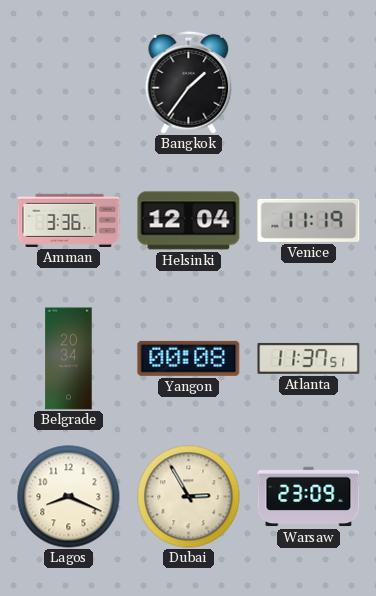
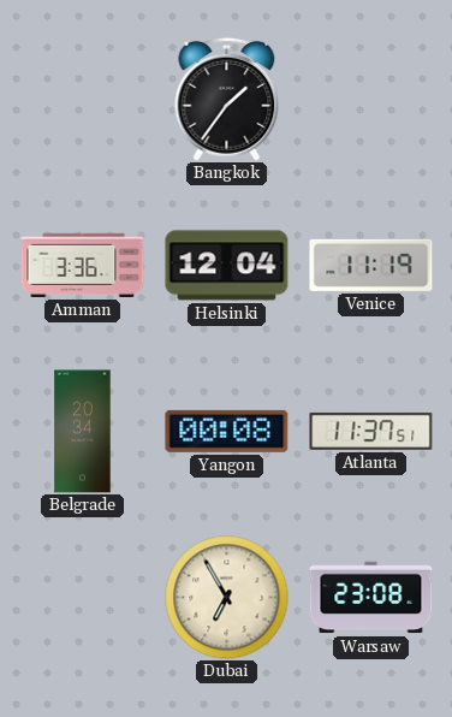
Lagos: 8:19 -> none
Dubai: 2:55 -> 6:55
Warsaw: 23:09 -> 23:08
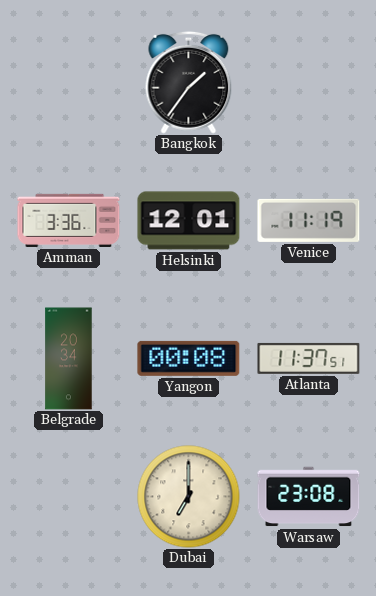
Helsinki: 12:04 -> 12:01
Dubai: 6:55 -> 7:00
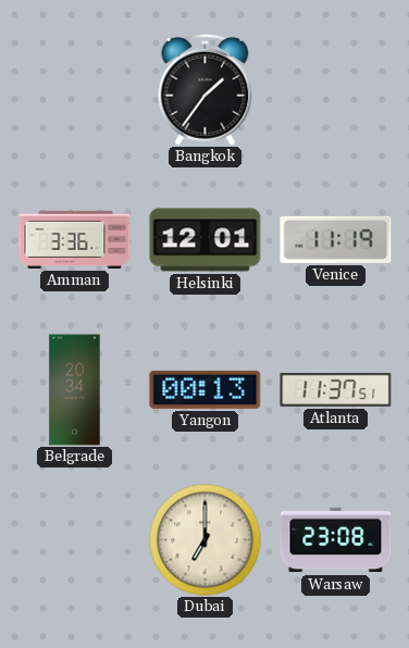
Yangon: 00:08 -> 00:13
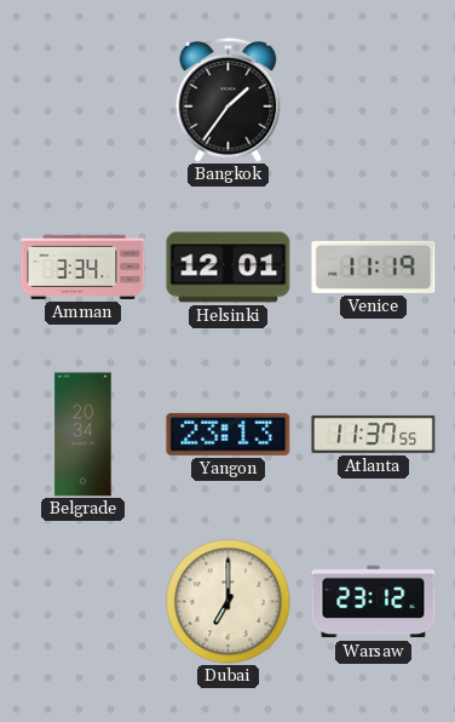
Amman: 3:36 -> 3:34
Yangon: 00:13 -> 23:13
Atlanta: 11:37:51 -> 11:37:55
Warsaw: 23:08 -> 23:12
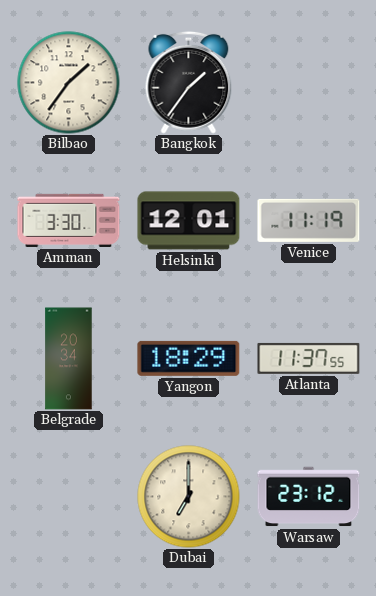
Bilbao: none -> 1:36
Amman: 3:34 -> 3:30
Yangon: 23:13 -> 18:29
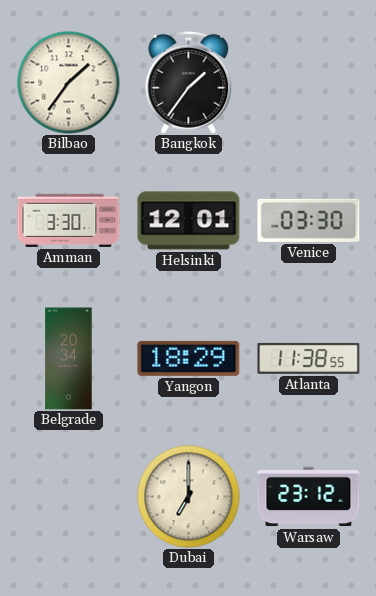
Venice: 11:19 -> 03:30
Atlanta: 11:37 -> 11:38
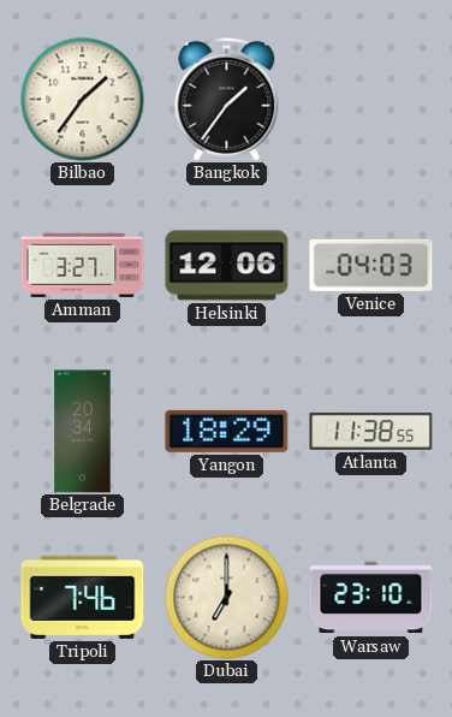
Amman: 3:30 -> 3:27
Helsinki: 12:01 -> 12:06
Venice: 03:30 -> 04:03
Tripoli: none -> 7:46
Warsaw: 23:12 -> 23:10
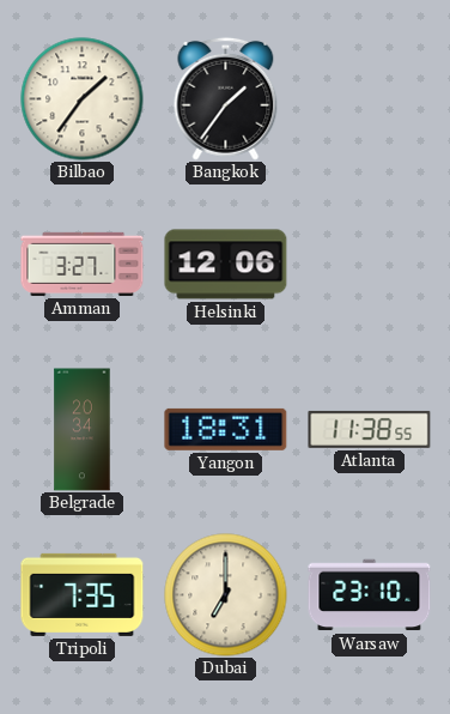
Venice: 04:03 -> none
Yangon: 18:29 -> 18:31
Tripoli: 7:46 -> 7:35
